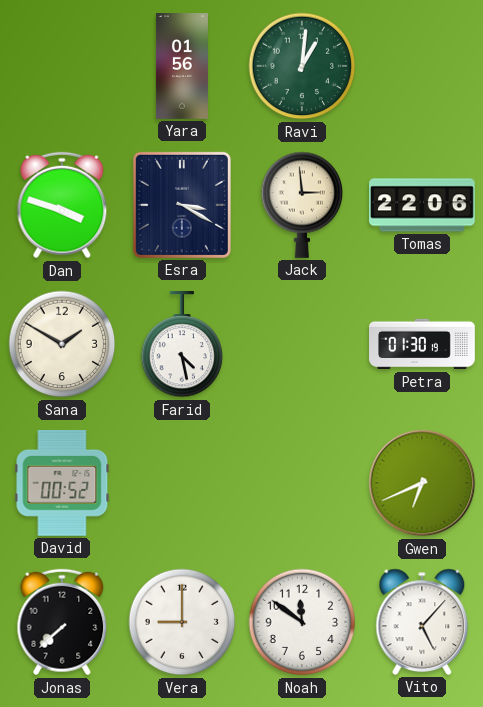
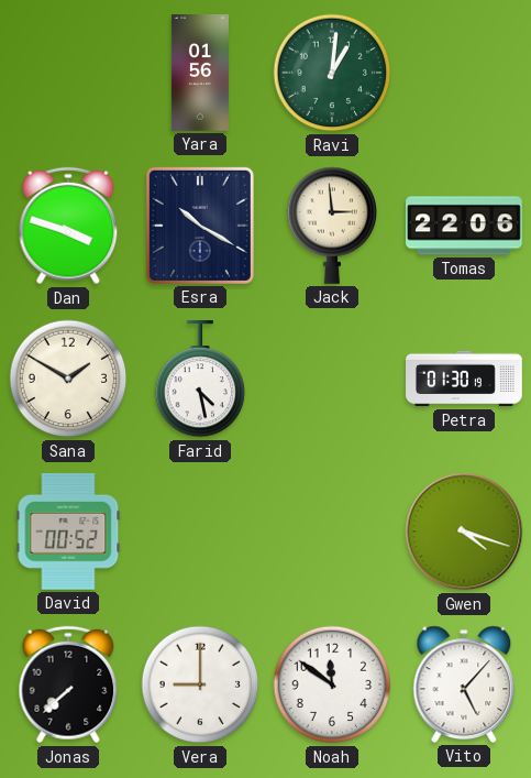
Esra: 3:20 -> 10:20
Gwen: 6:41 -> 4:18
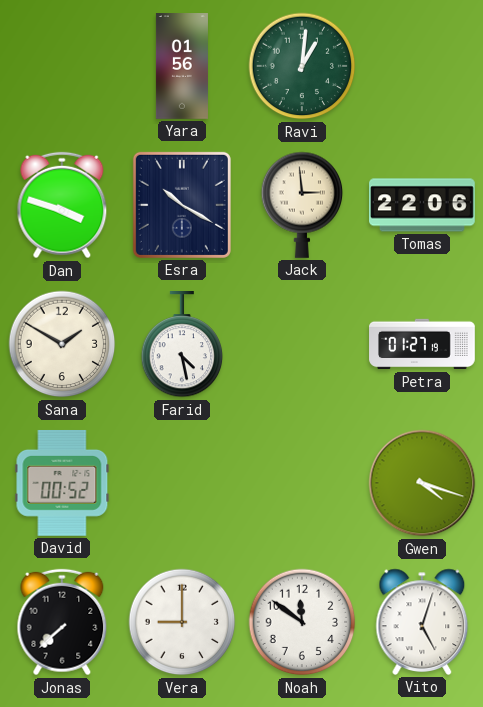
Petra: 01:30 -> 01:27
Vito: 5:07 -> 5:03
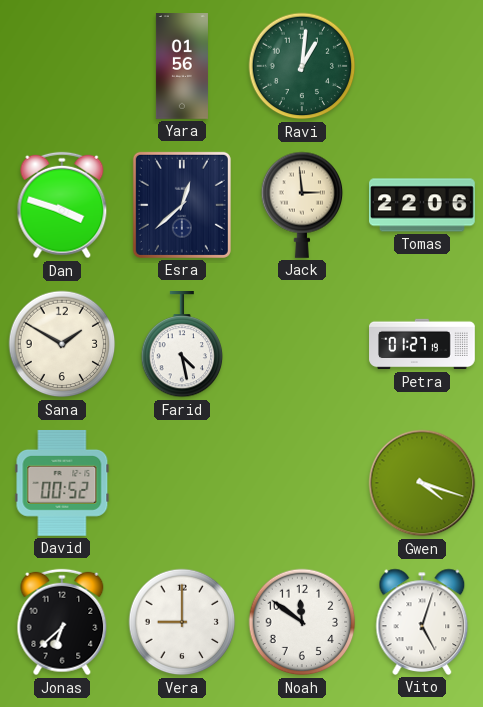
Esra: 10:20 -> 12:38
Jonas: 7:38 -> 6:38
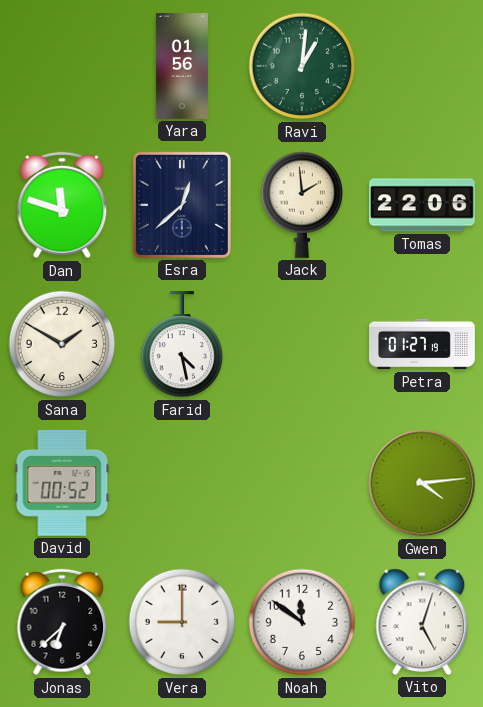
Dan: 3:48 -> 11:48
Jack: 2:59 -> 1:59
Gwen: 4:18 -> 4:14
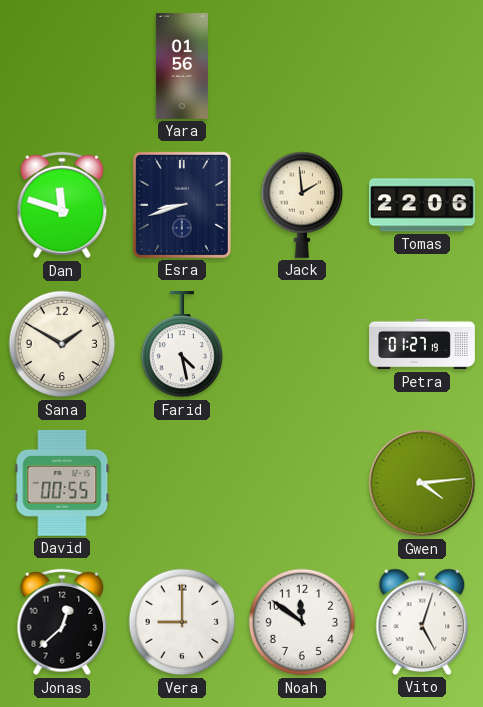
Ravi: 1:01 -> none
Esra: 12:38 -> 8:42
David: 00:52 -> 00:55
Jonas: 6:38 -> 12:38
